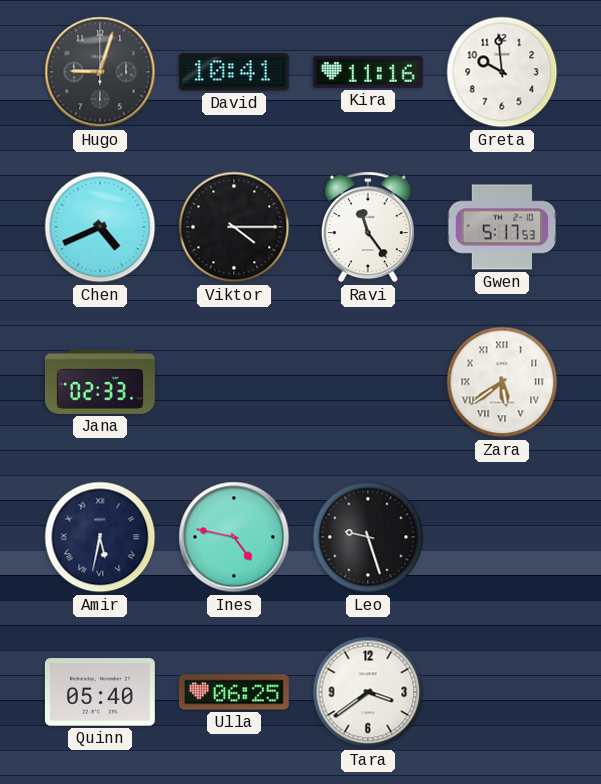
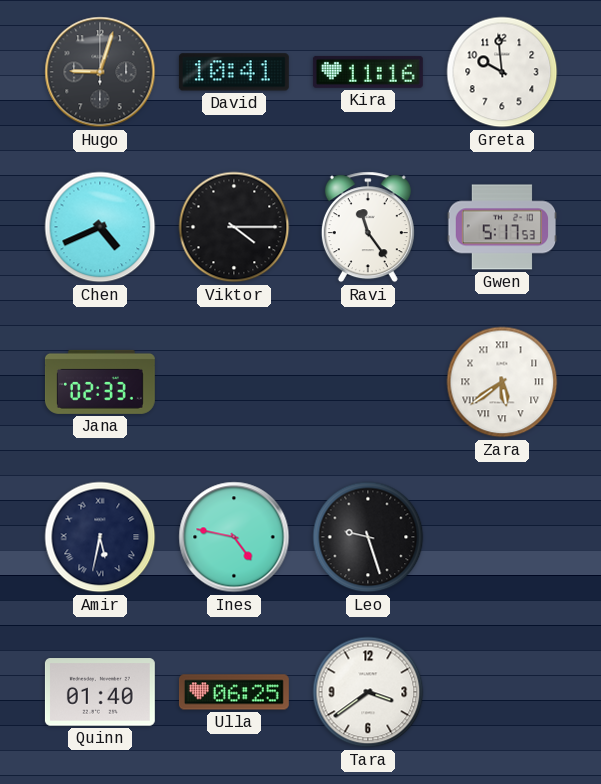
Quinn: 05:40 -> 01:40
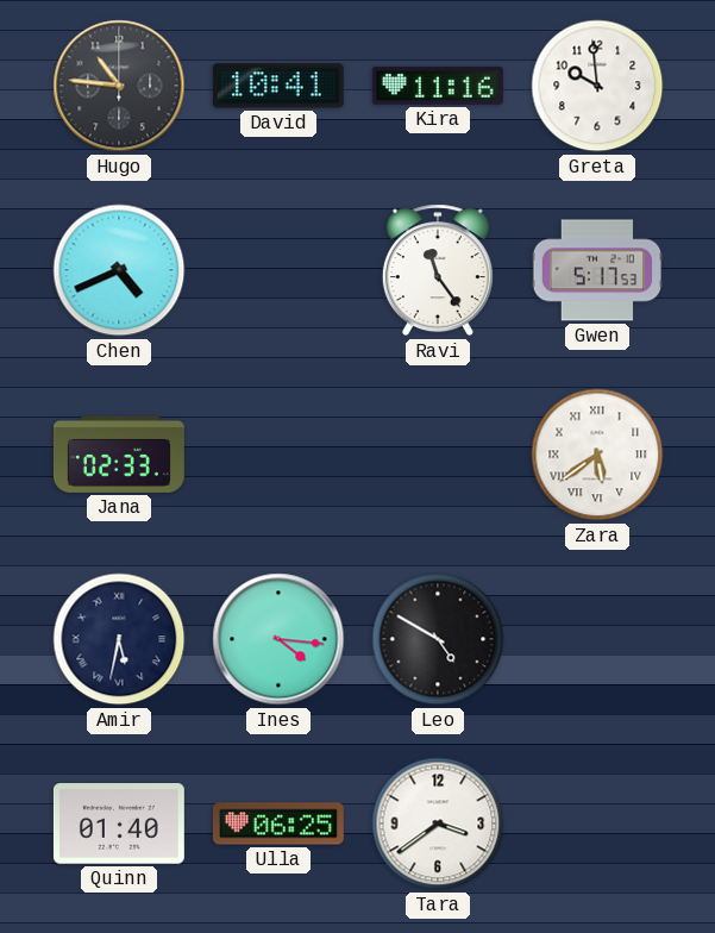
Hugo: 9:03 -> 10:46
Viktor: 4:15 -> none
Ines: 4:47 -> 4:16
Leo: 9:27 -> 4:50
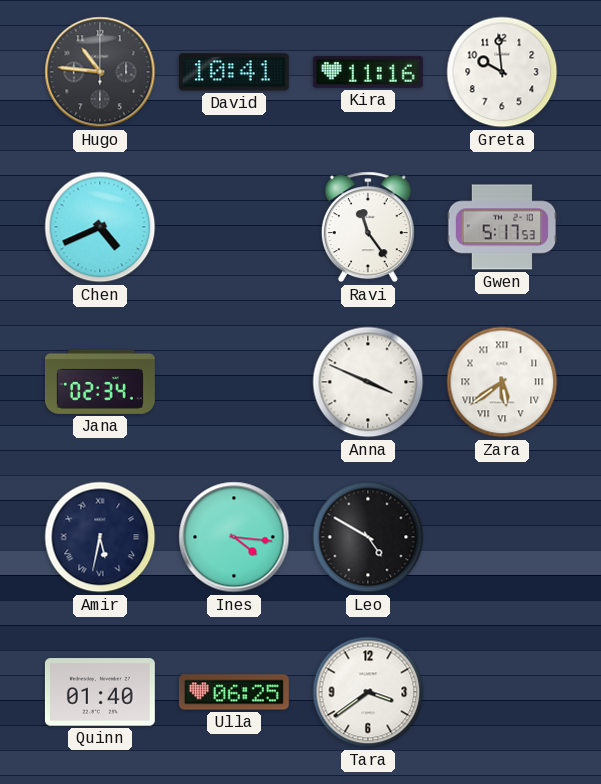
Jana: 02:33 -> 02:34
Anna: none -> 3:49
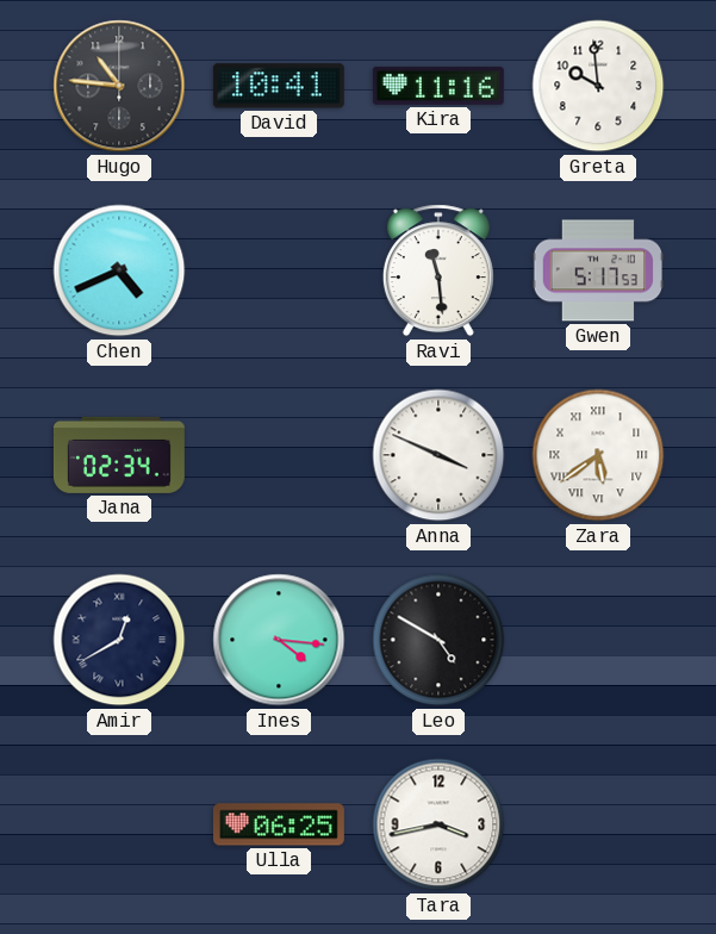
Ravi: 11:24 -> 11:29
Amir: 5:32 -> 12:40
Quinn: 01:40 -> none
Tara: 3:39 -> 3:43
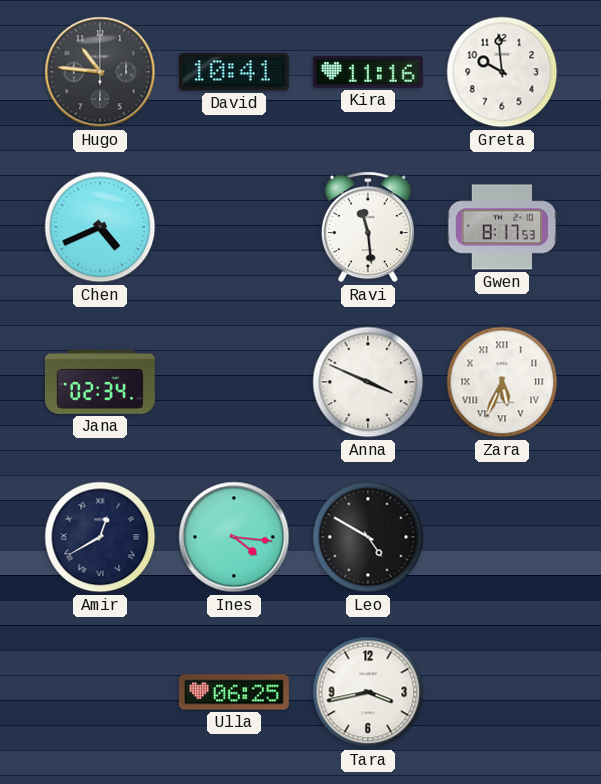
Gwen: 5:17 -> 8:17
Zara: 5:39 -> 5:34
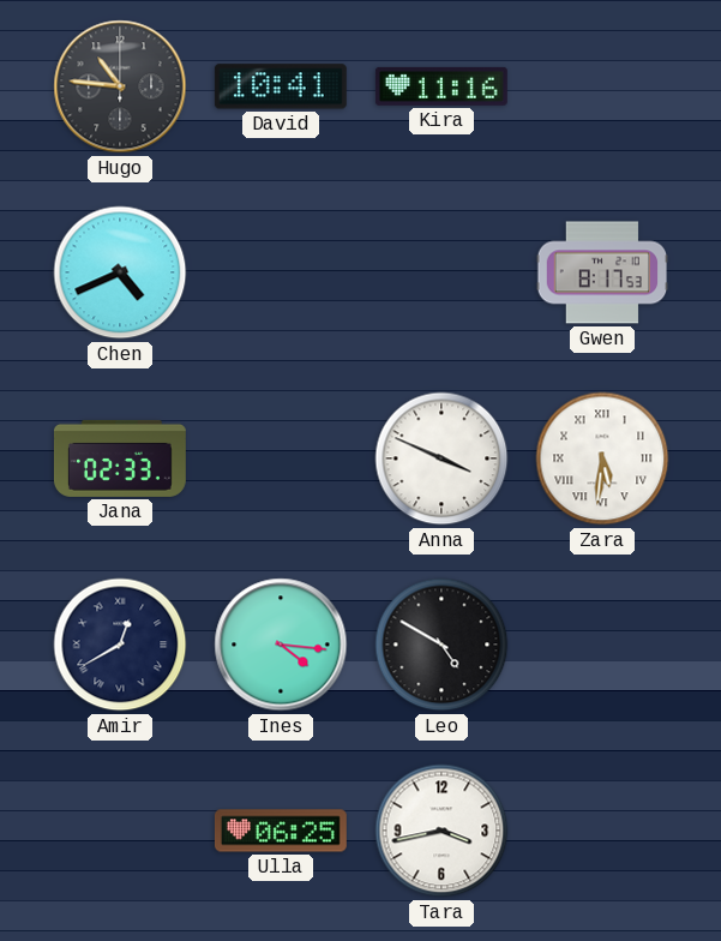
Greta: 9:59 -> none
Ravi: 11:29 -> none
Jana: 02:34 -> 02:33
Zara: 5:34 -> 5:31
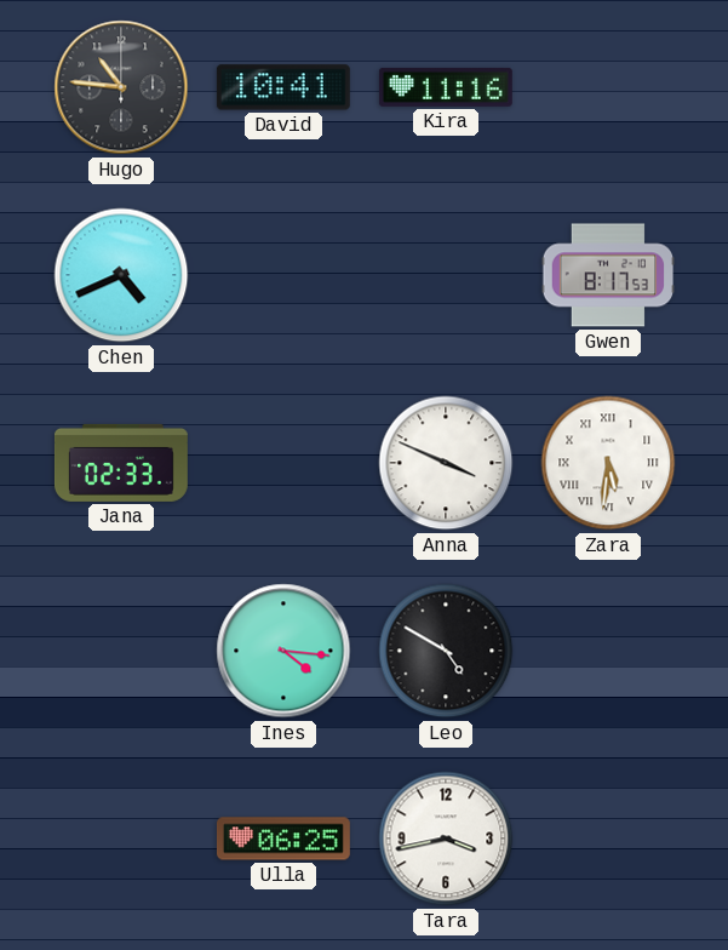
Amir: 12:40 -> none
